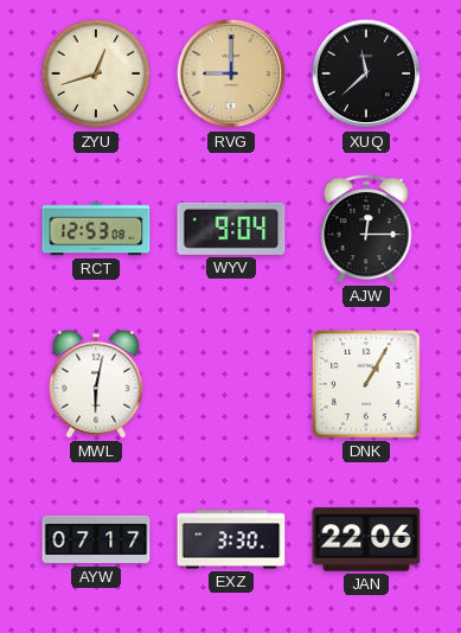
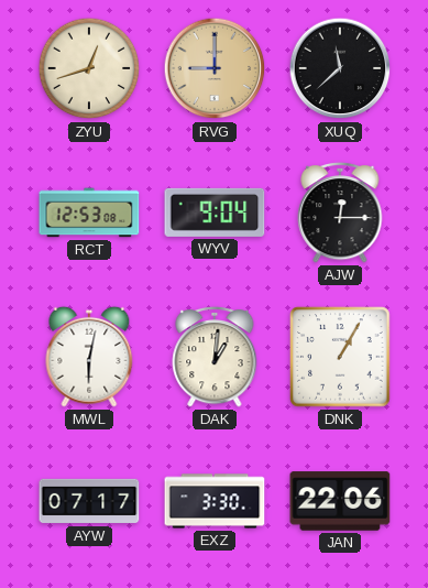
DAK: none -> 1:01
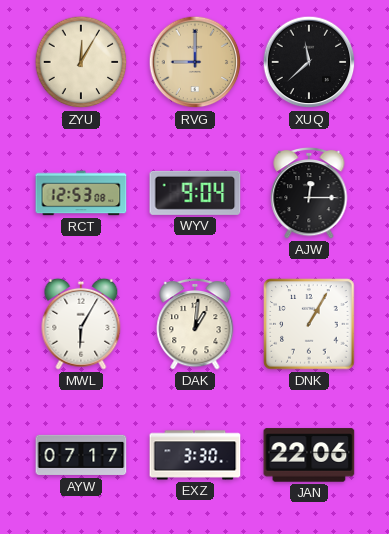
ZYU: 12:42 -> 12:05
MWL: 6:02 -> 6:05
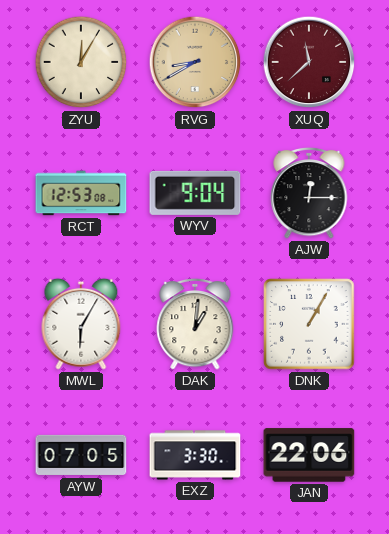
RVG: 9:00 -> 8:40
XUQ dial: black -> burgundy
AYW: 07:17 -> 07:05
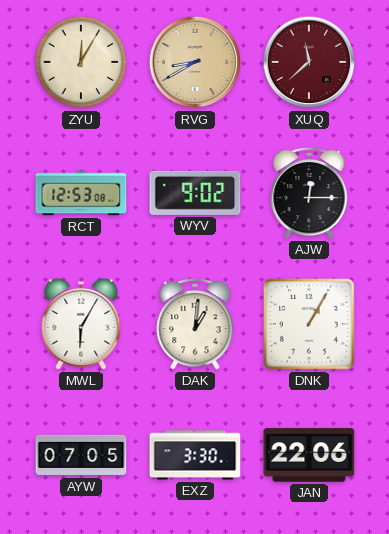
WYV: 9:04 -> 9:02
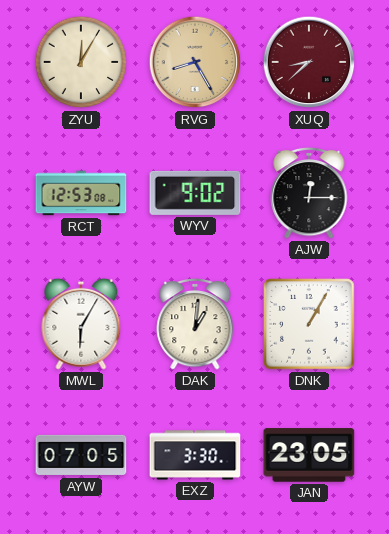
RVG: 8:40 -> 8:25
XUQ: 11:38 -> 8:38
JAN: 22:06 -> 23:05
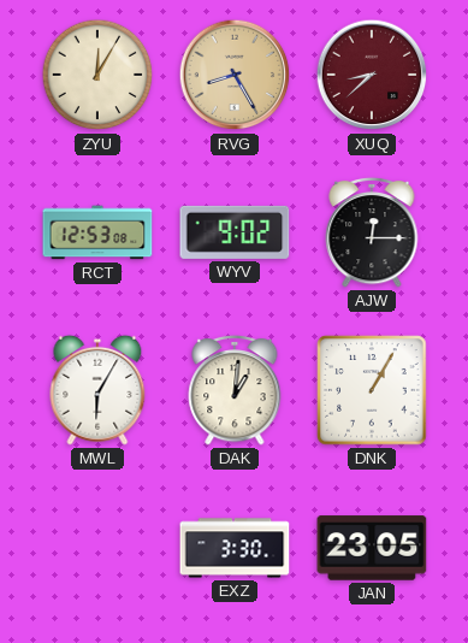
AYW: 07:05 -> none
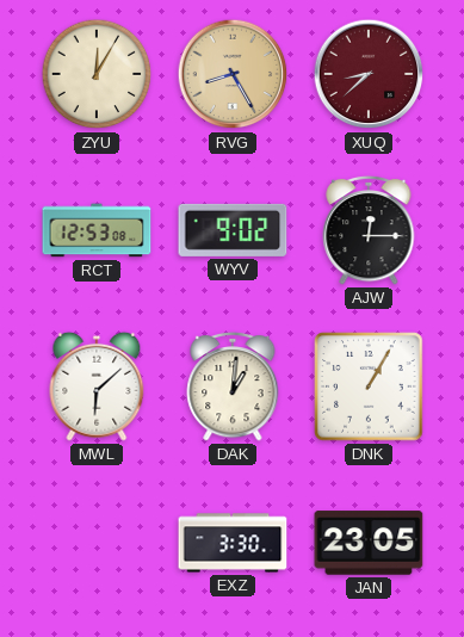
MWL: 6:05 -> 6:08
